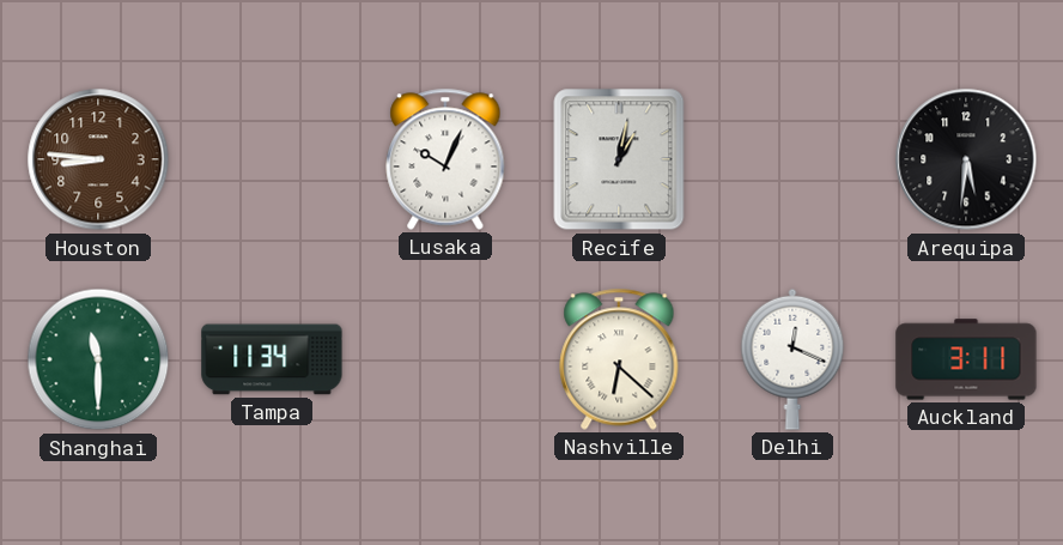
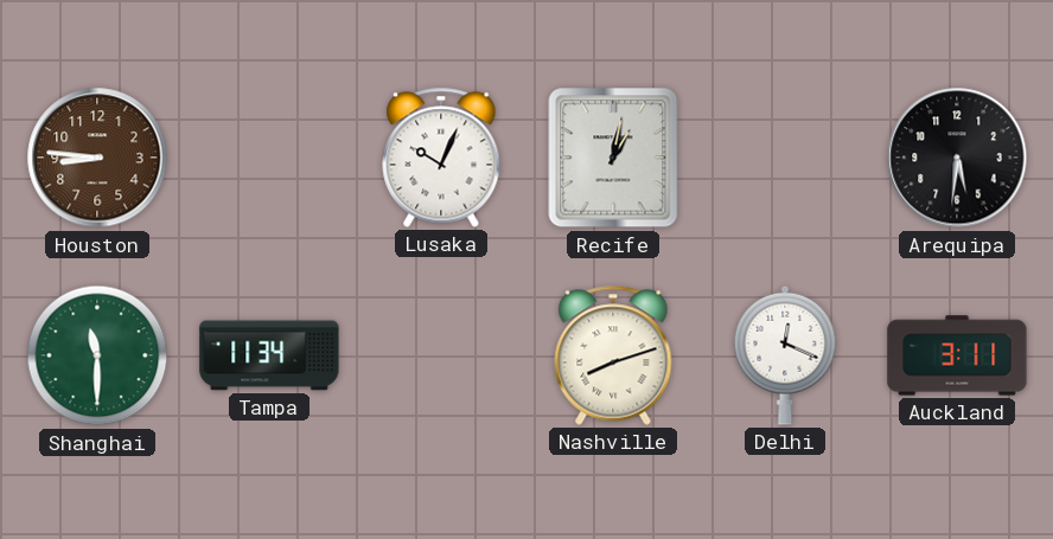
Nashville: 6:22 -> 8:12
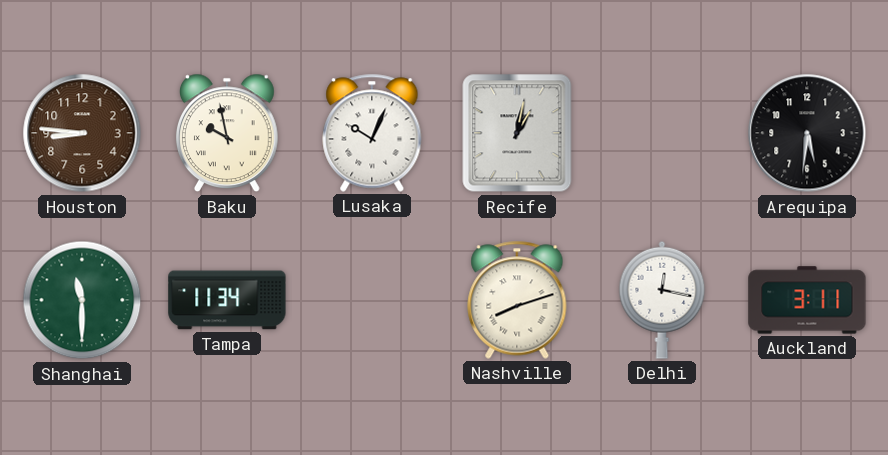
Baku: none -> 9:58
Delhi: 12:19 -> 12:17
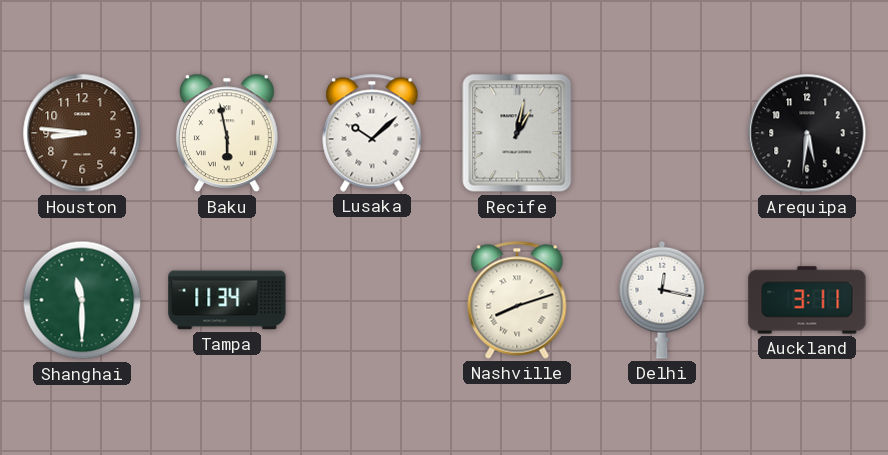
Baku: 9:58 -> 5:58
Lusaka: 10:04 -> 10:08
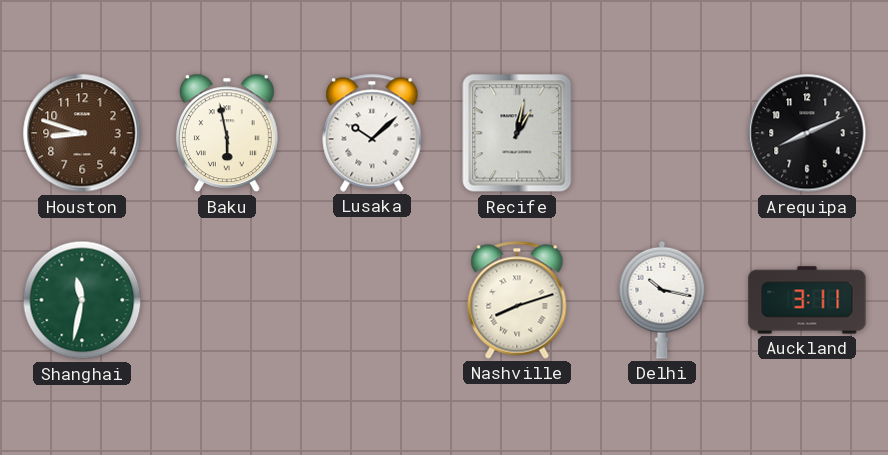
Houston: 8:46 -> 8:48
Arequipa: 5:31 -> 8:11
Shanghai: 11:30 -> 11:32
Tampa: 11:34 -> none
Delhi: 12:17 -> 10:17
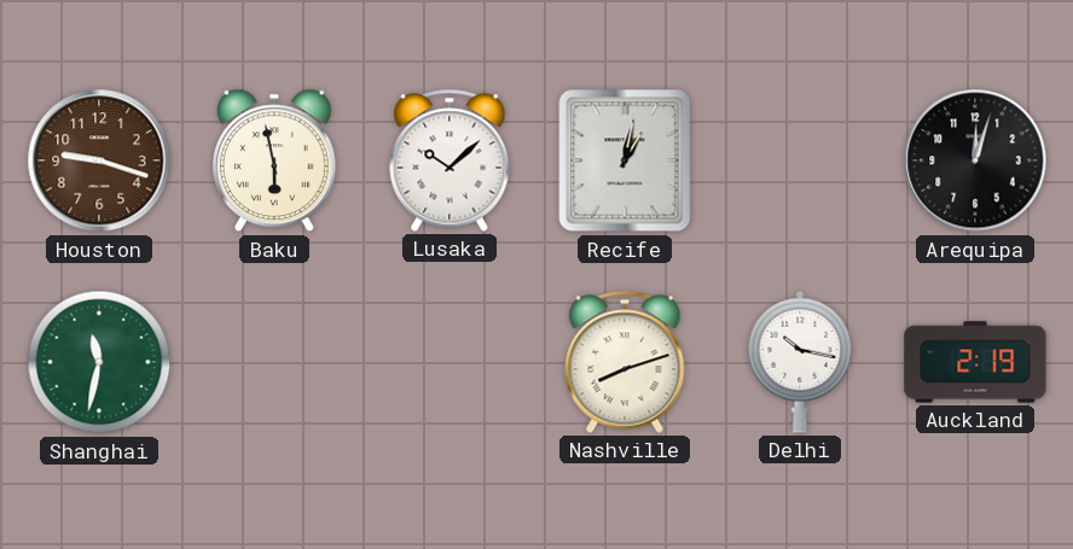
Houston: 8:48 -> 9:18
Arequipa: 8:11 -> 12:03
Auckland: 3:11 -> 2:19
